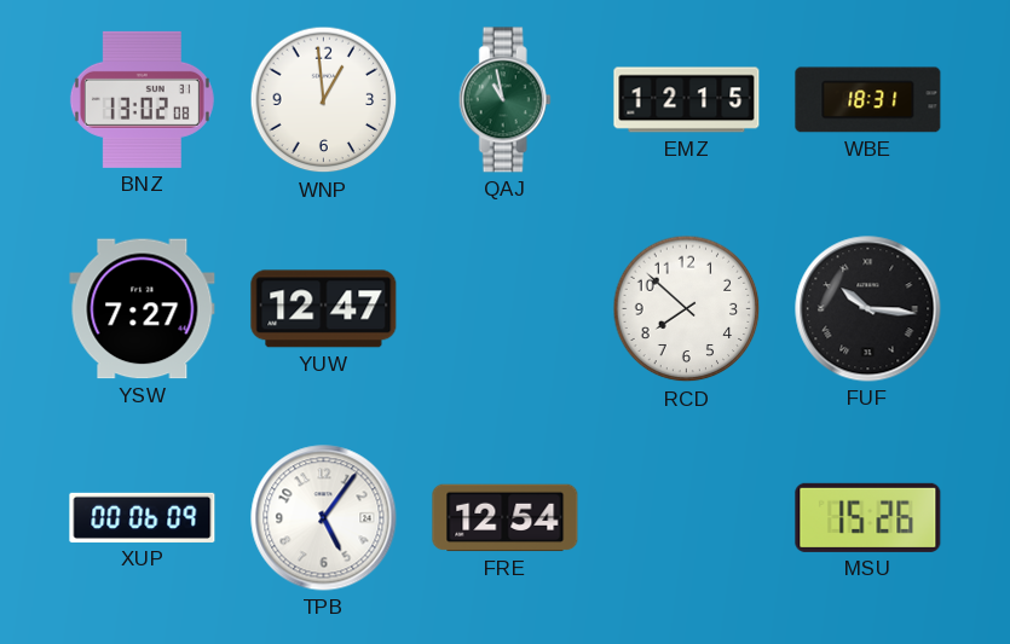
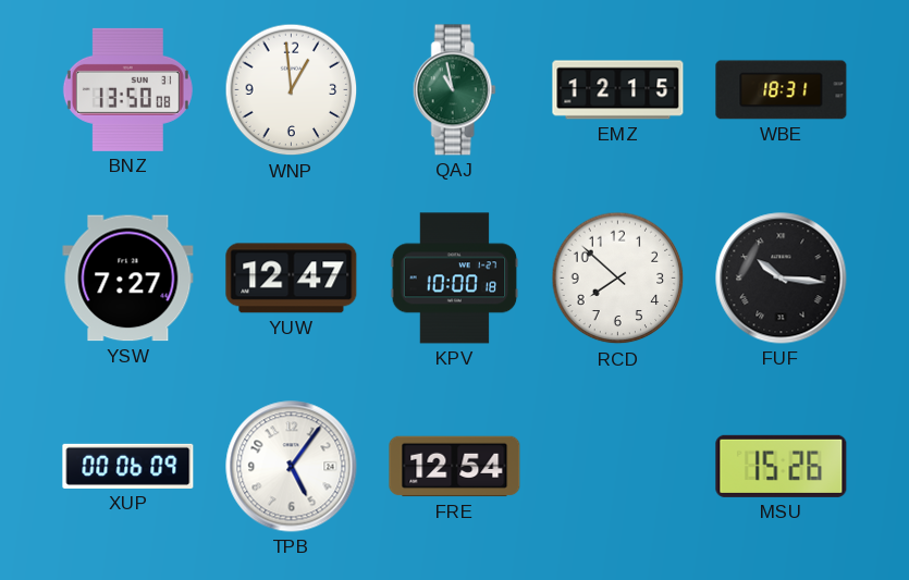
BNZ: 13:02 -> 13:50
KPV: none -> 10:00
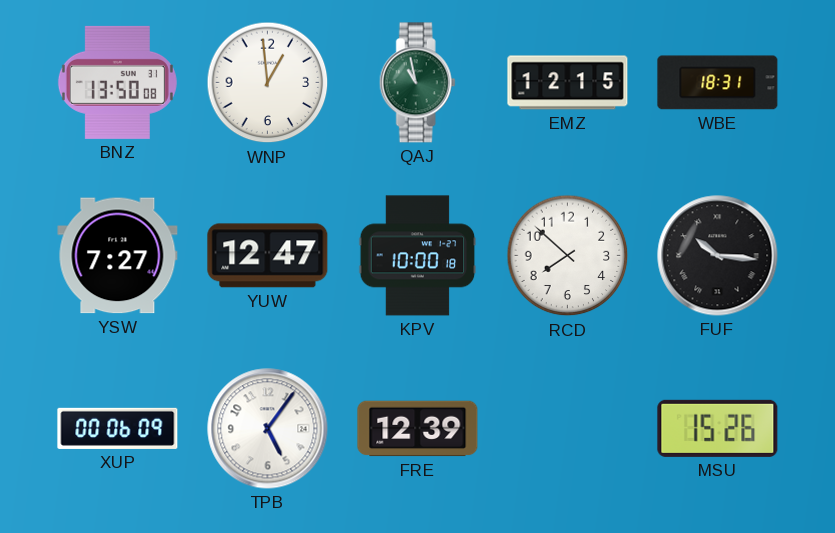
FRE: 12:54 -> 12:39
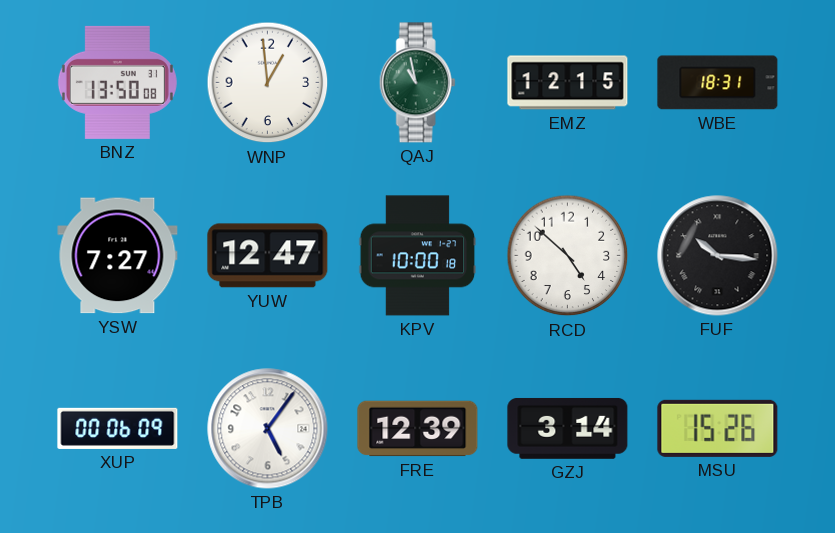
RCD: 7:52 -> 4:52
GZJ: none -> 3:14
